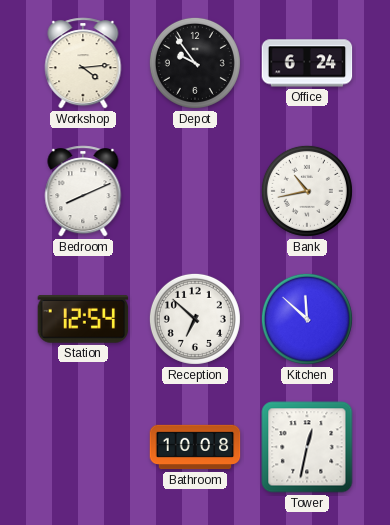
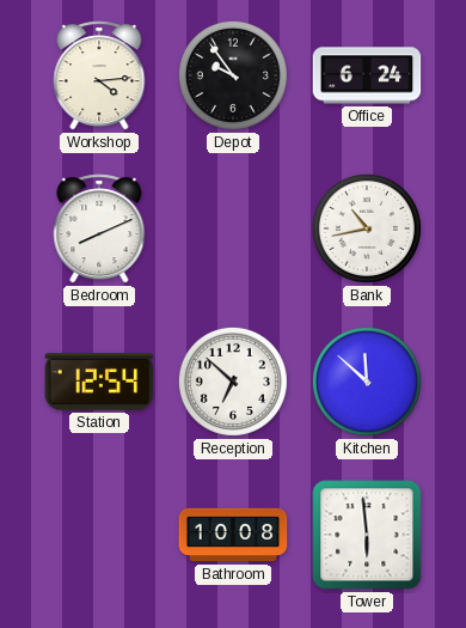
Tower: 12:32 -> 5:59
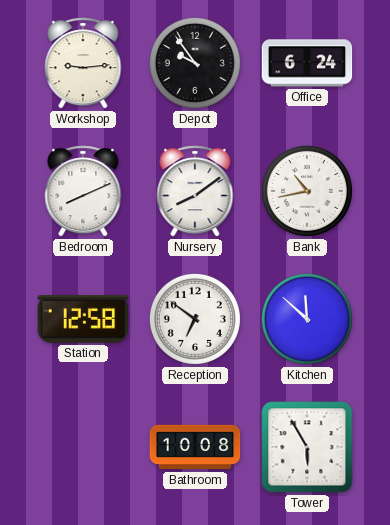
Workshop: 4:14 -> 9:14
Nursery: none -> 8:09
Station: 12:54 -> 12:58
Reception: 6:52 -> 6:51
Tower: 5:59 -> 5:55
